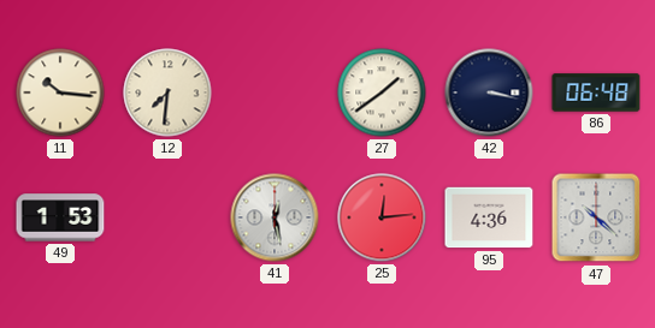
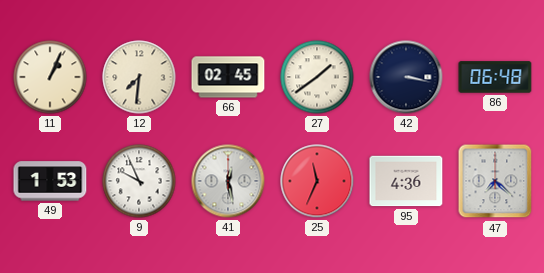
11: 10:16 -> 1:04
66: none -> 02:45
9: none -> 9:56
25: 12:14 -> 11:34
47: 10:22 -> 7:22
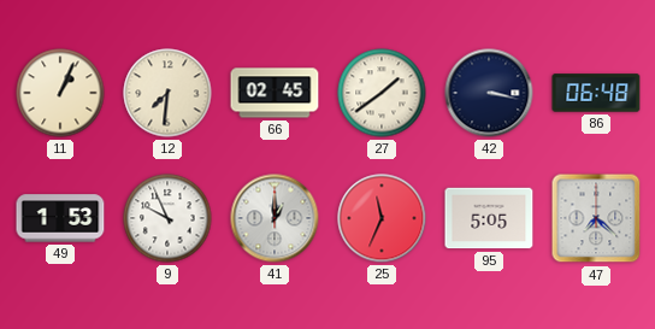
41: 12:28 -> 1:00
95: 4:36 -> 5:05
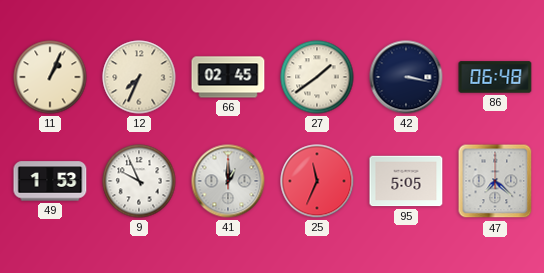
12: 7:31 -> 7:34
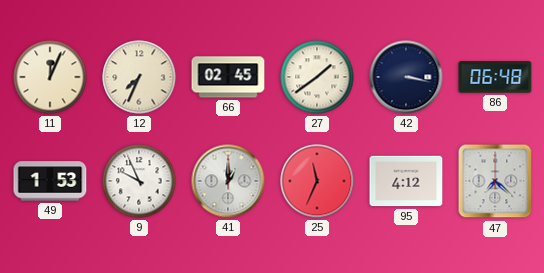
11: 1:04 -> 12:04
95: 5:05 -> 4:12
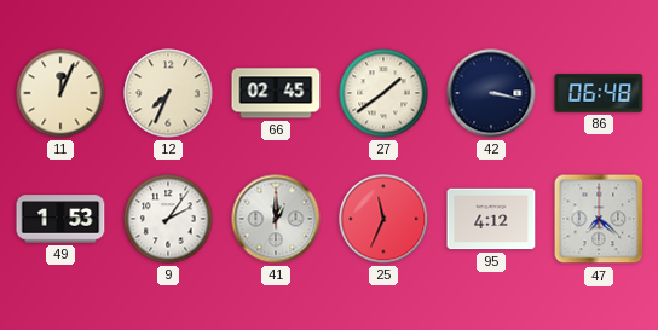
9: 9:56 -> 2:06
